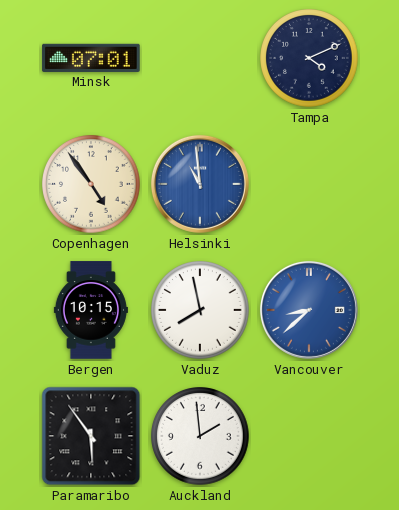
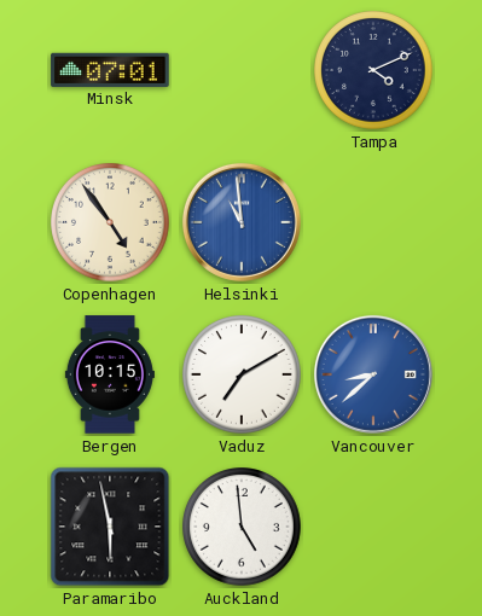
Vaduz: 7:58 -> 7:10
Paramaribo: 5:54 -> 5:58
Auckland: 1:59 -> 4:59
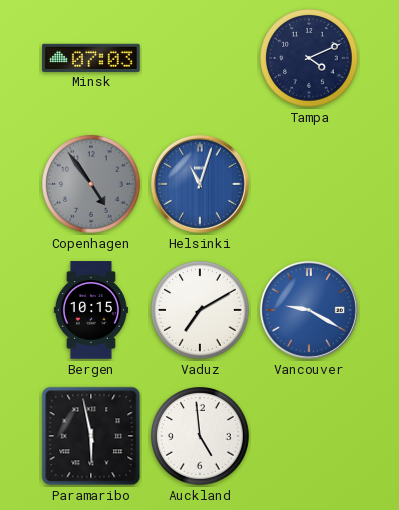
Minsk: 07:01 -> 07:03
Copenhagen dial: cream -> grey
Helsinki: 10:59 -> 11:03
Vancouver: 8:38 -> 9:20
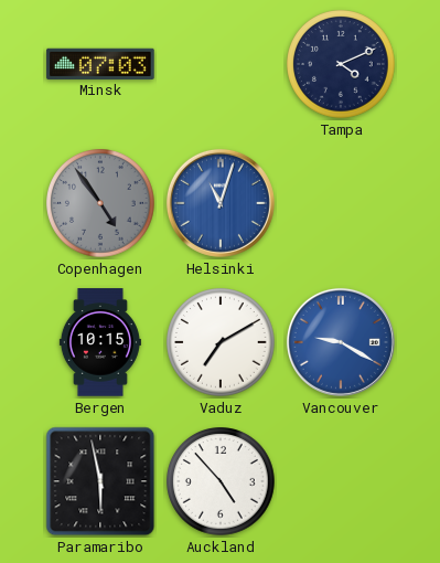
Auckland: 4:59 -> 4:53
